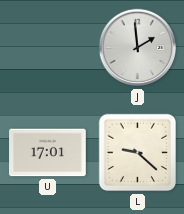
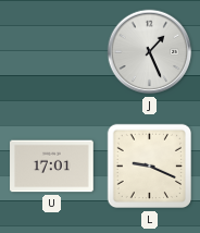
J: 1:59 -> 1:26
L: 9:22 -> 9:19
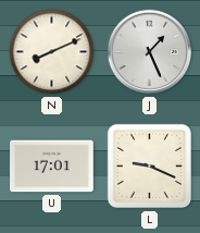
N: none -> 8:11
